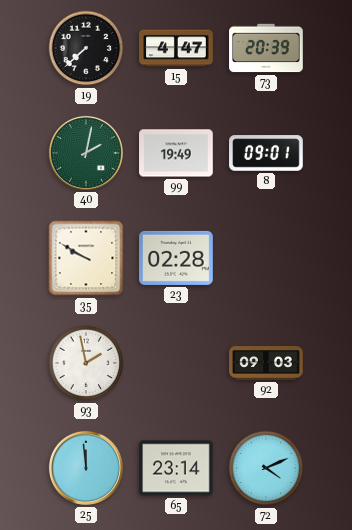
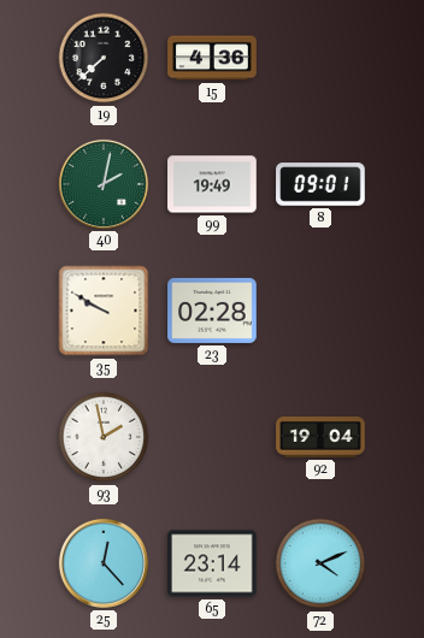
15: 4:47 -> 4:36
73: 20:39 -> none
92: 09:03 -> 19:04
25: 11:59 -> 12:23
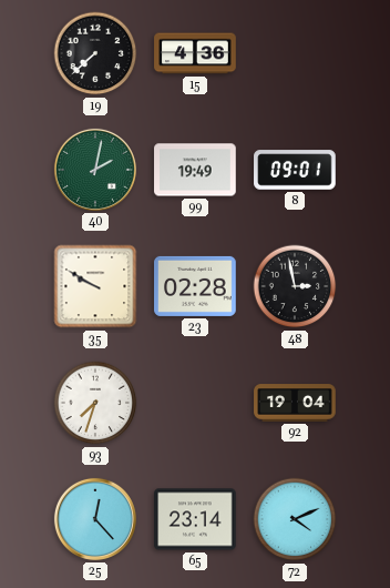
48: none -> 2:58
93: 1:58 -> 7:33
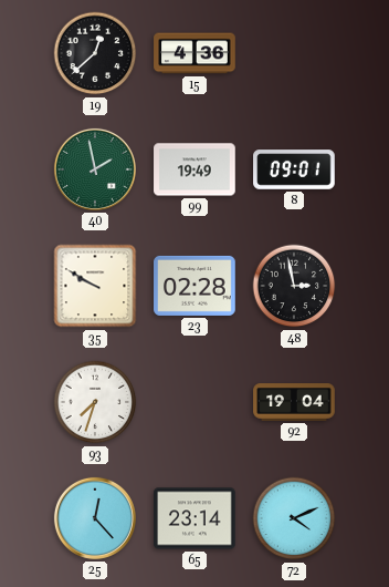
19: 7:38 -> 12:38
40: 2:02 -> 1:58
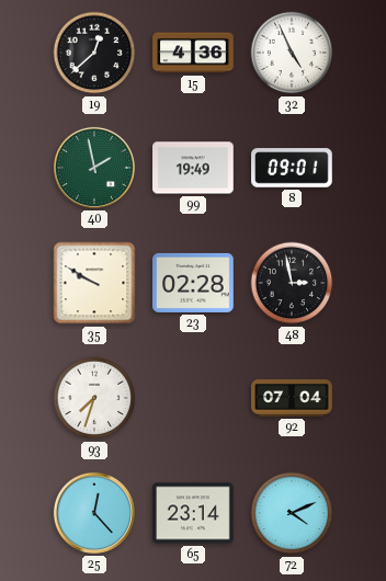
32: none -> 4:56
92: 19:04 -> 07:04
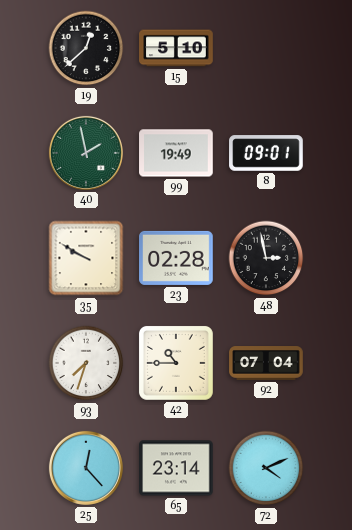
15: 4:36 -> 5:10
32: 4:56 -> none
42: none -> 10:45
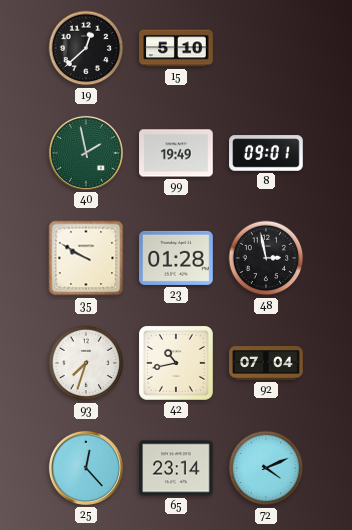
23: 02:28 -> 01:28
42: 10:45 -> 10:43
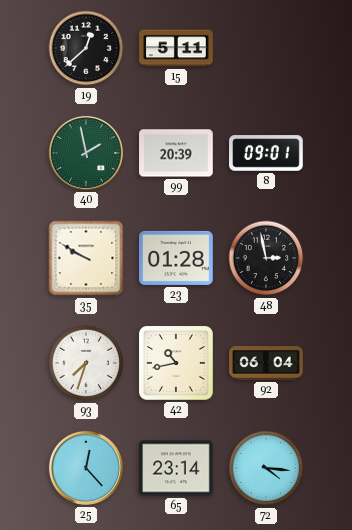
15: 5:10 -> 5:11
99: 19:49 -> 20:39
92: 07:04 -> 06:04
72: 4:11 -> 4:16
